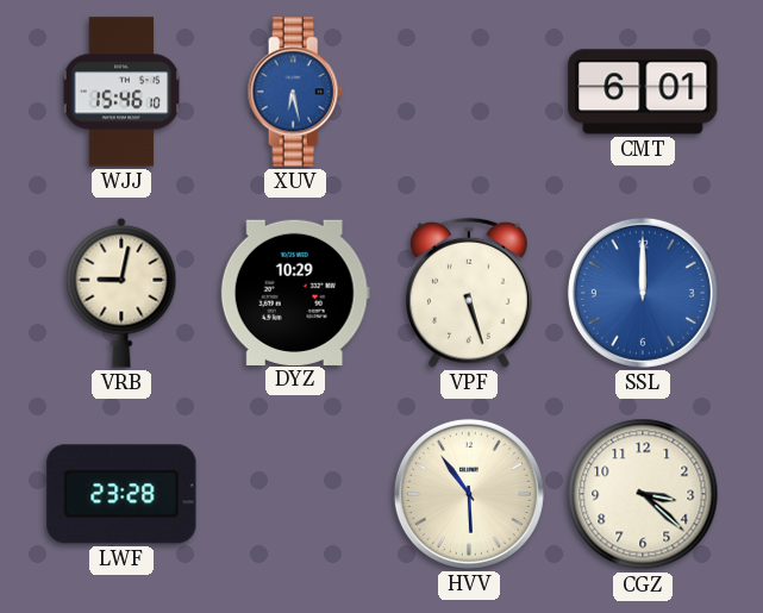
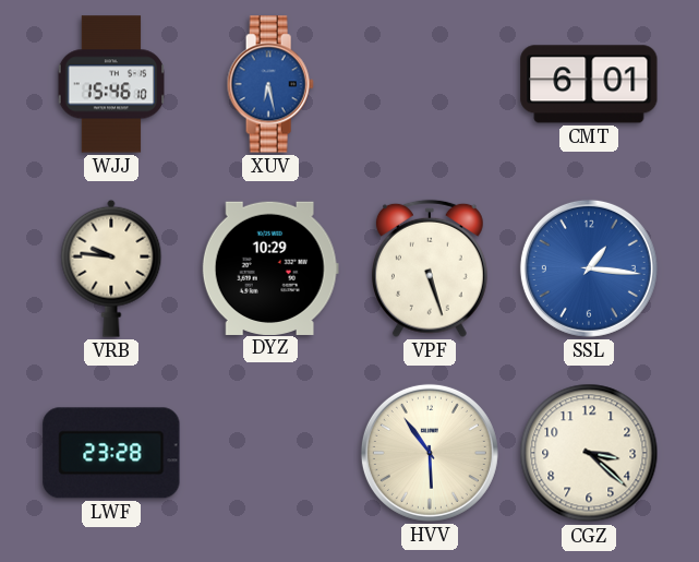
VRB: 9:02 -> 9:46
SSL: 12:00 -> 1:16
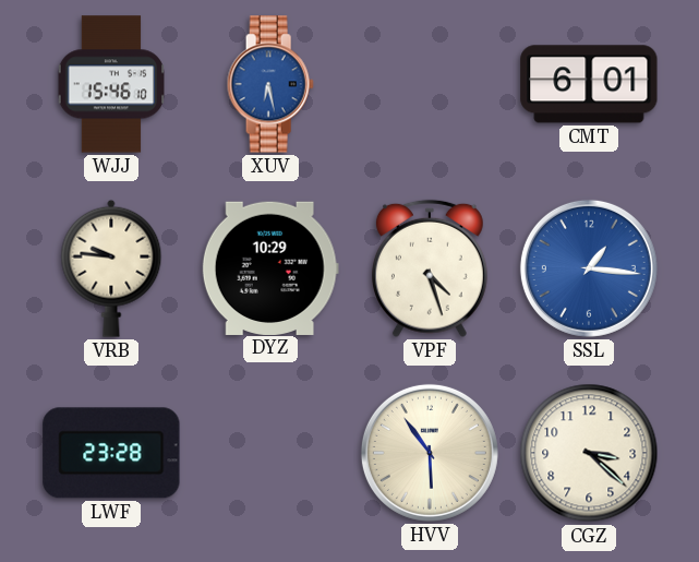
VPF: 5:27 -> 4:27
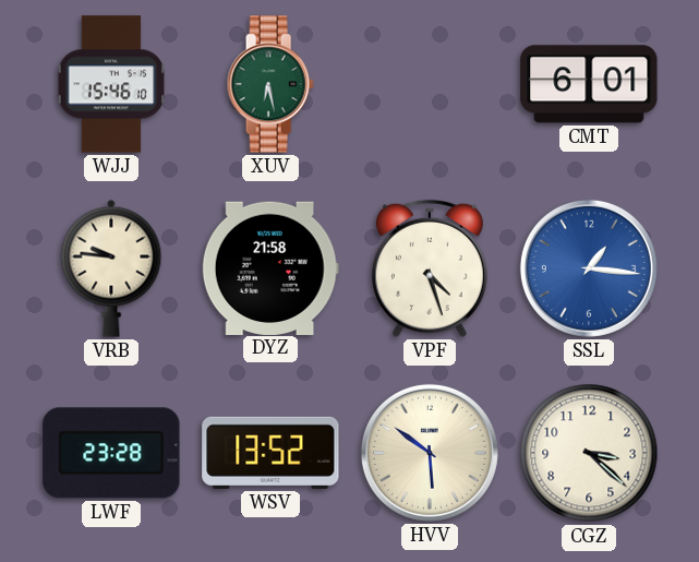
XUV dial: blue -> green
DYZ: 10:29 -> 21:58
WSV: none -> 13:52
HVV: 5:54 -> 5:51
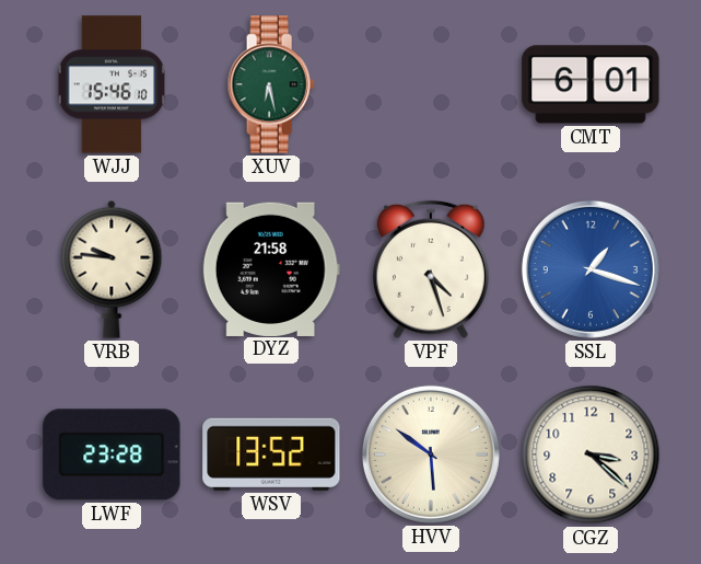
SSL: 1:16 -> 1:18
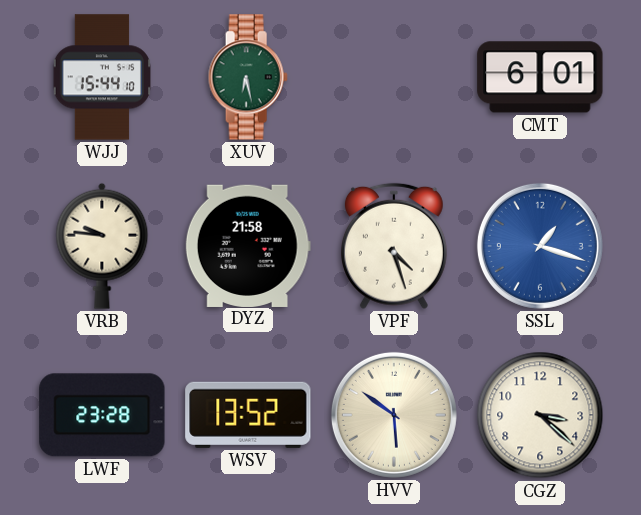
WJJ: 15:46 -> 15:44
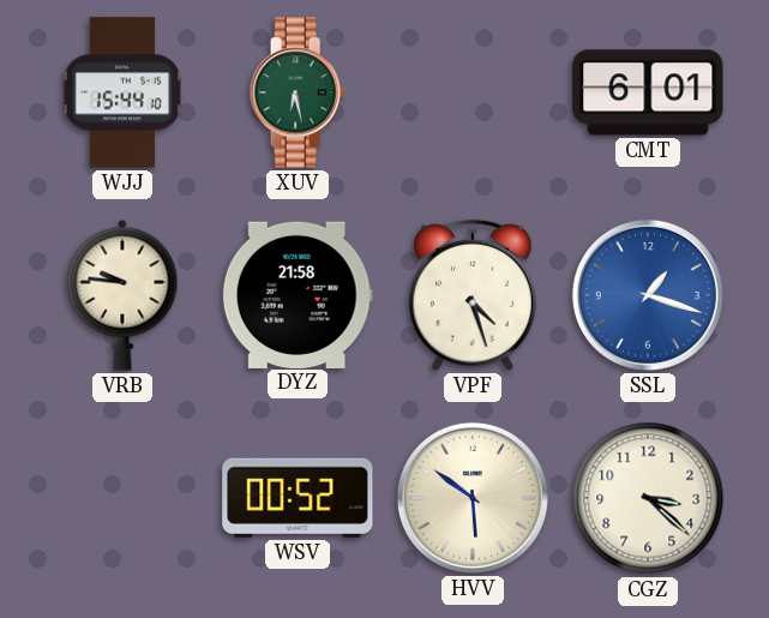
LWF: 23:28 -> none
WSV: 13:52 -> 00:52
